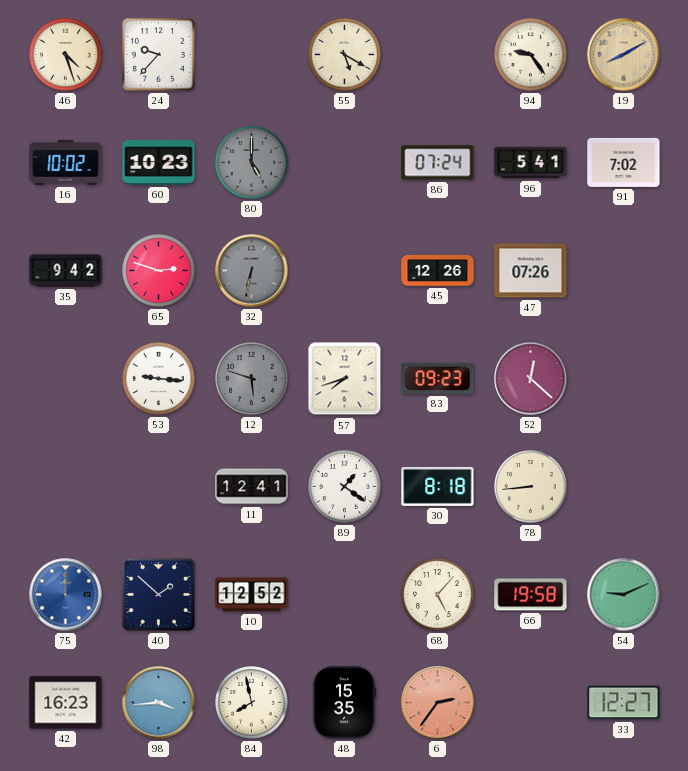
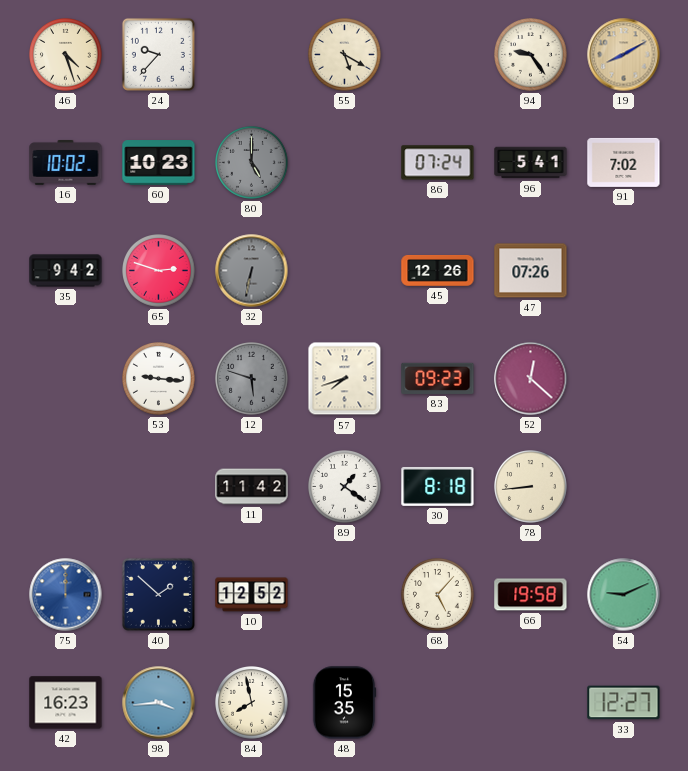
11: 12:41 -> 11:42
6: 2:36 -> none
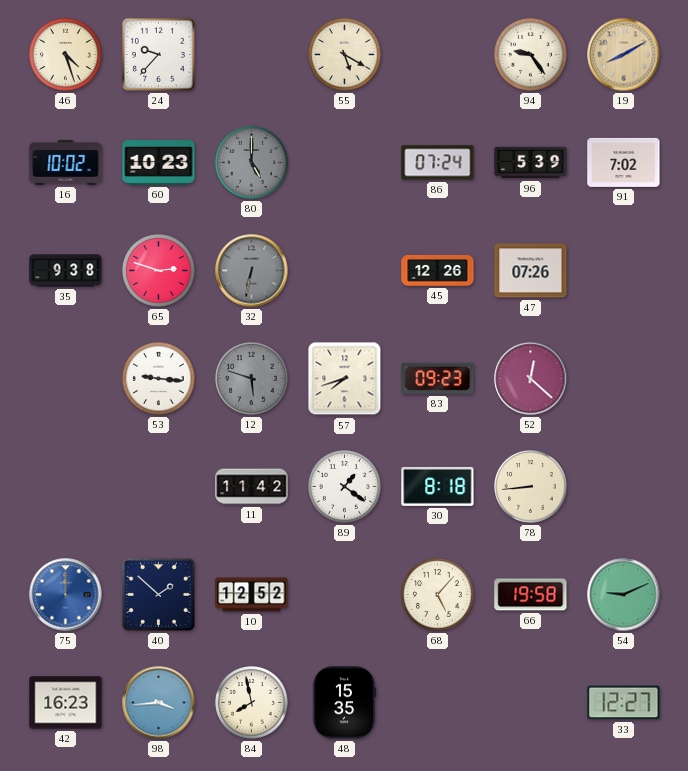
96: 5:41 -> 5:39
35: 9:42 -> 9:38
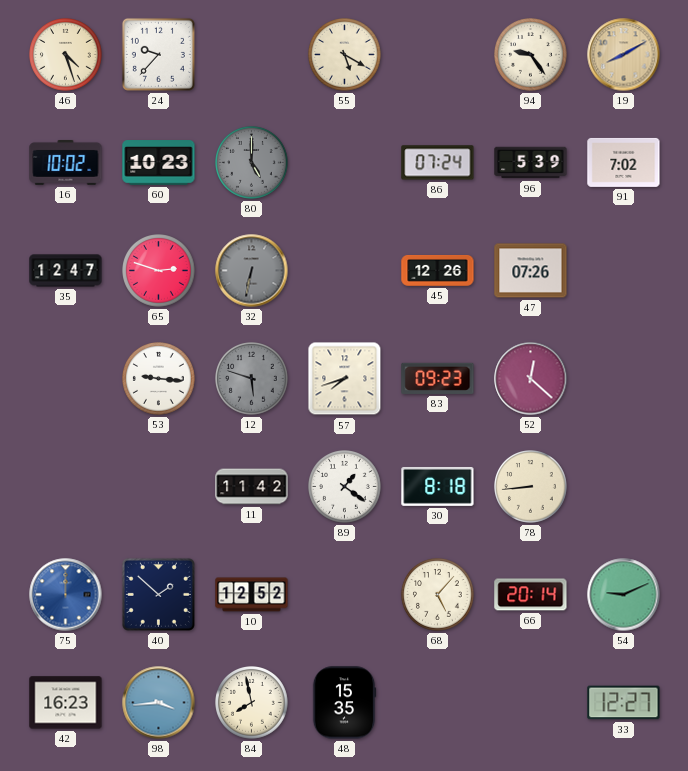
35: 9:38 -> 12:47
66: 19:58 -> 20:14
